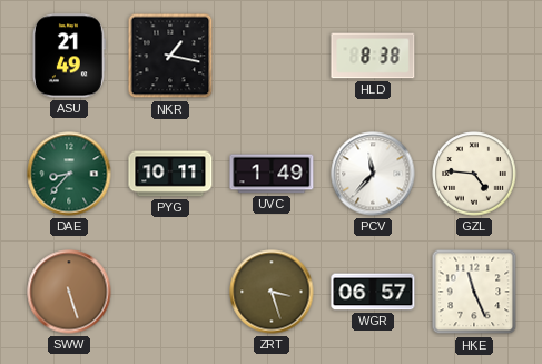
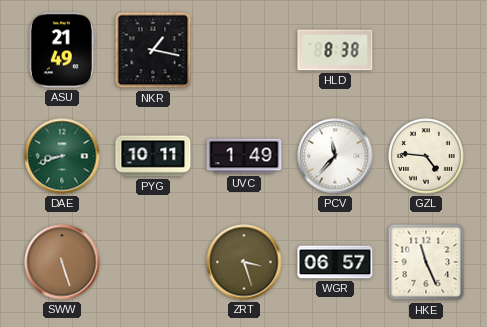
DAE: 8:37 -> 8:42
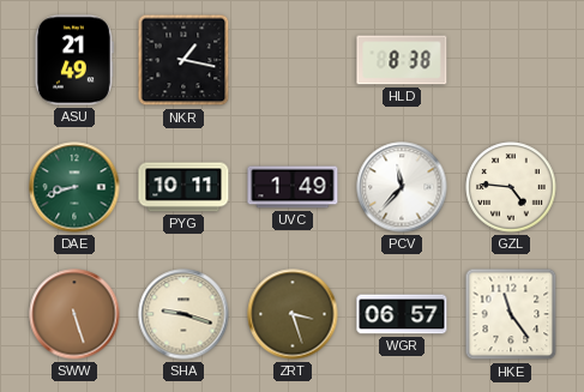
SHA: none -> 9:18
HKE: 11:26 -> 11:24
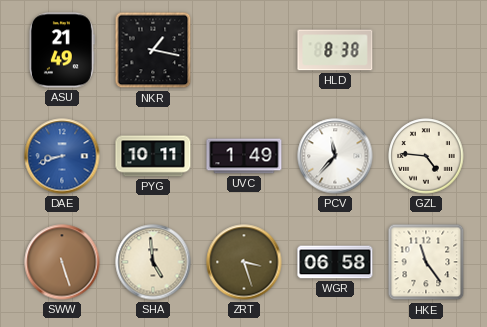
DAE dial: green -> blue
SHA: 9:18 -> 4:59
WGR: 06:57 -> 06:58
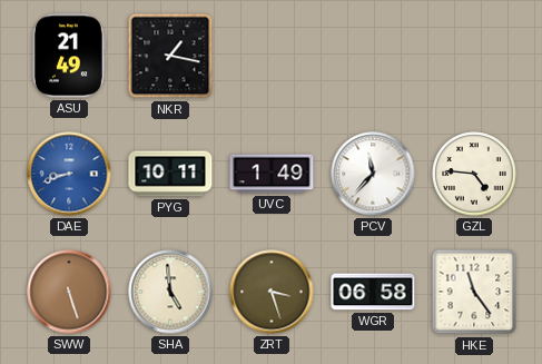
HLD: 8:38 -> none
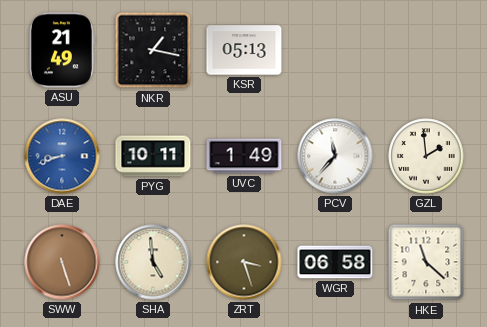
KSR: none -> 05:13
GZL: 4:46 -> 1:59
HKE: 11:24 -> 11:22
